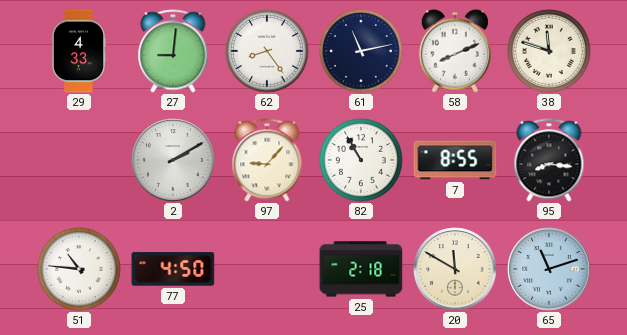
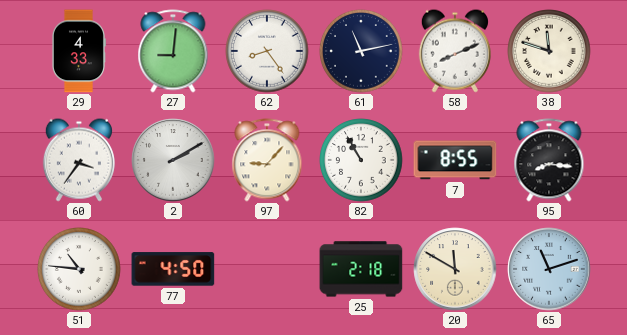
60: none -> 3:36
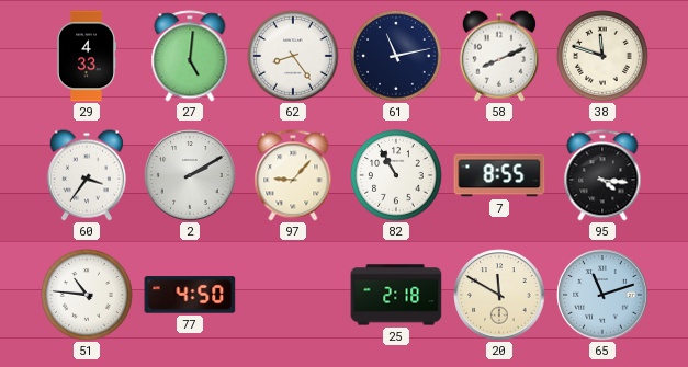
27: 9:01 -> 5:01
95: 8:16 -> 4:16
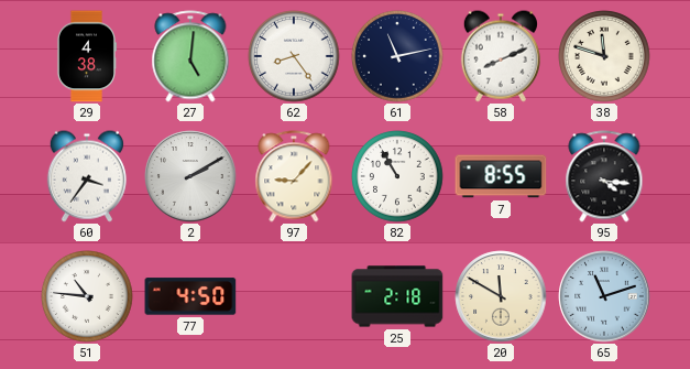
29: 4:33 -> 4:38
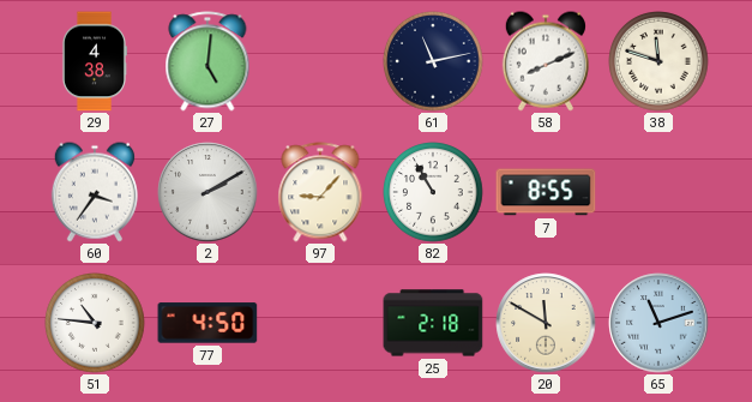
62: 8:24 -> none
95: 4:16 -> none
